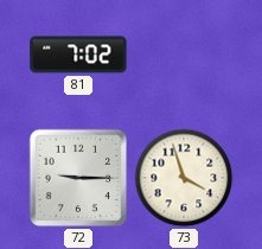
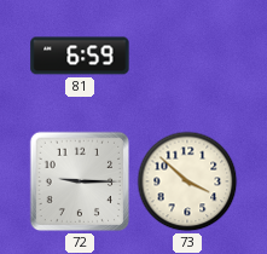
81: 7:02 -> 6:59
73: 3:57 -> 3:52
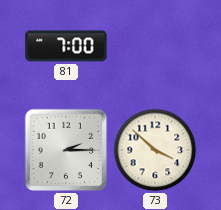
81: 6:59 -> 7:00
72: 9:15 -> 2:15
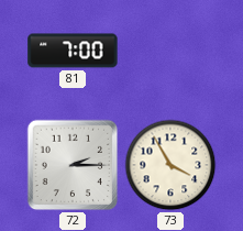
73: 3:52 -> 3:55
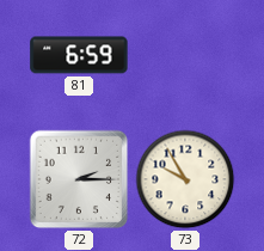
81: 7:00 -> 6:59
73: 3:55 -> 9:55
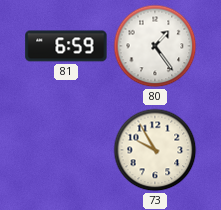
80: none -> 1:24
72: 2:15 -> none
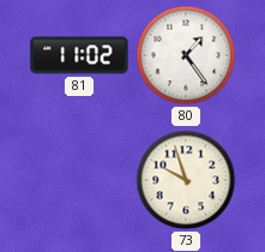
81: 6:59 -> 11:02
73: 9:55 -> 9:57
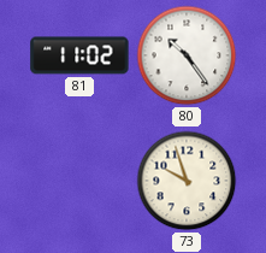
80: 1:24 -> 10:24
